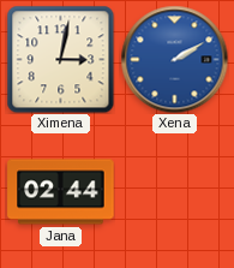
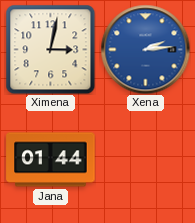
Xena: 2:10 -> 2:14
Jana: 02:44 -> 01:44
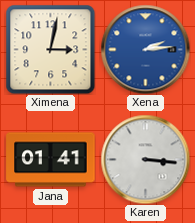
Jana: 01:44 -> 01:41
Karen: none -> 3:16
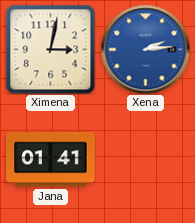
Karen: 3:16 -> none
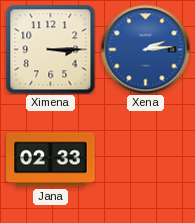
Ximena: 3:02 -> 3:15
Jana: 01:41 -> 02:33
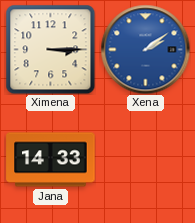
Xena: 2:14 -> 2:09
Jana: 02:33 -> 14:33
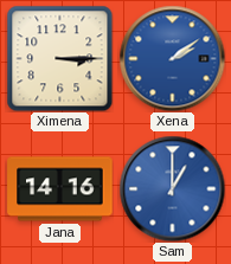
Jana: 14:33 -> 14:16
Sam: none -> 1:00
